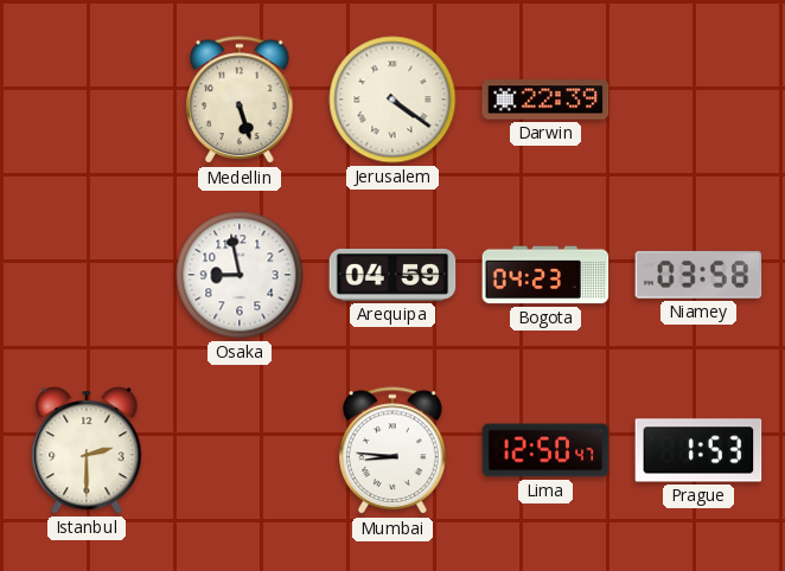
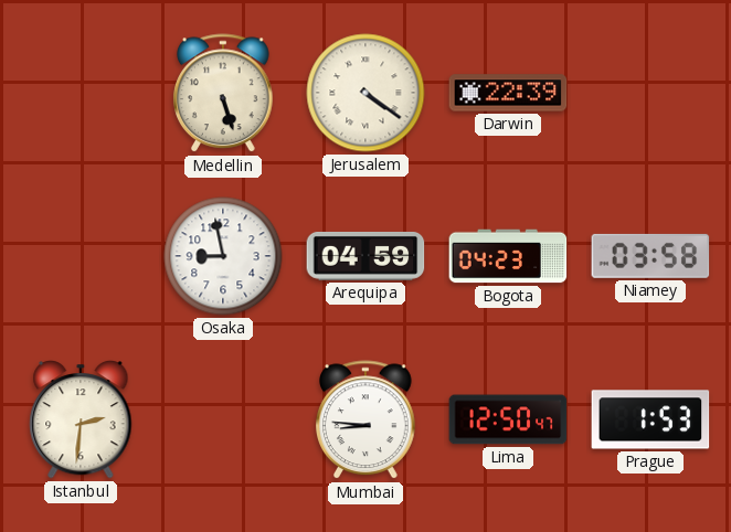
Istanbul: 2:30 -> 2:31
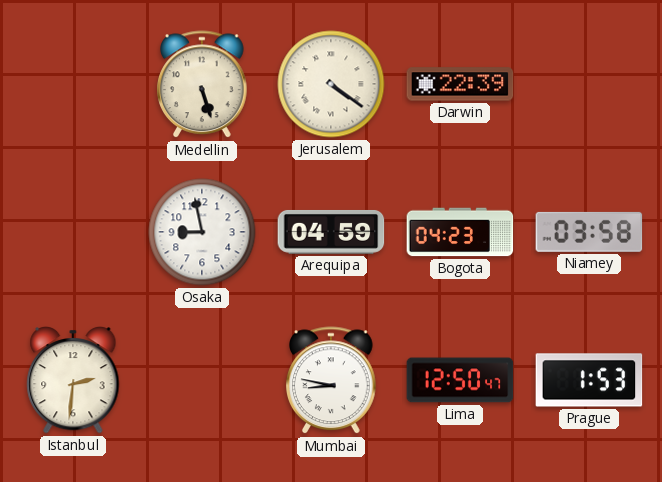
Mumbai: 8:46 -> 8:47
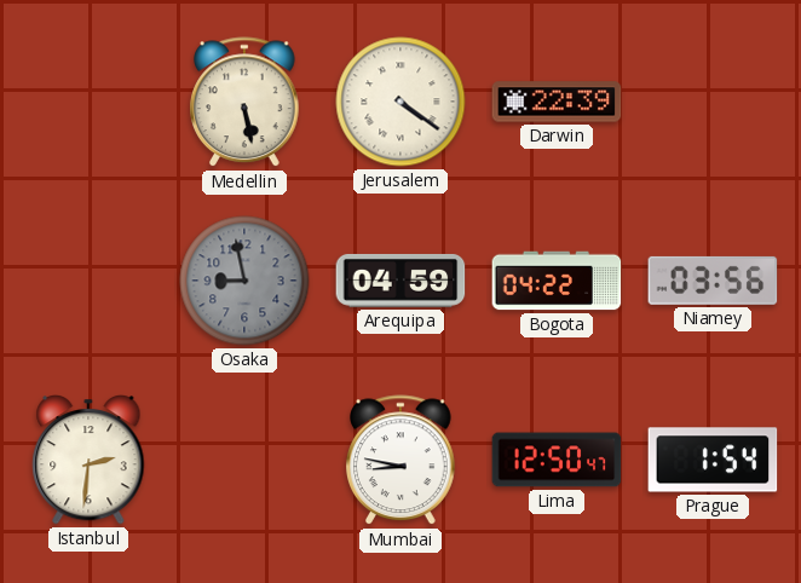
Medellin: 5:27 -> 5:28
Osaka dial: white -> grey
Bogota: 04:23 -> 04:22
Niamey: 03:58 -> 03:56
Prague: 1:53 -> 1:54
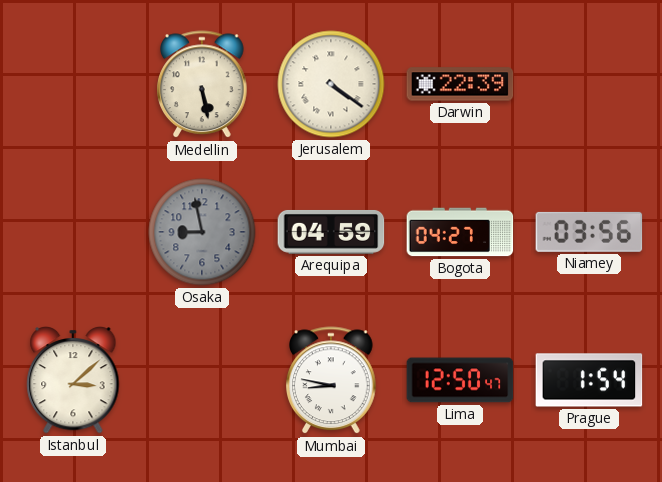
Bogota: 04:22 -> 04:27
Istanbul: 2:31 -> 3:08
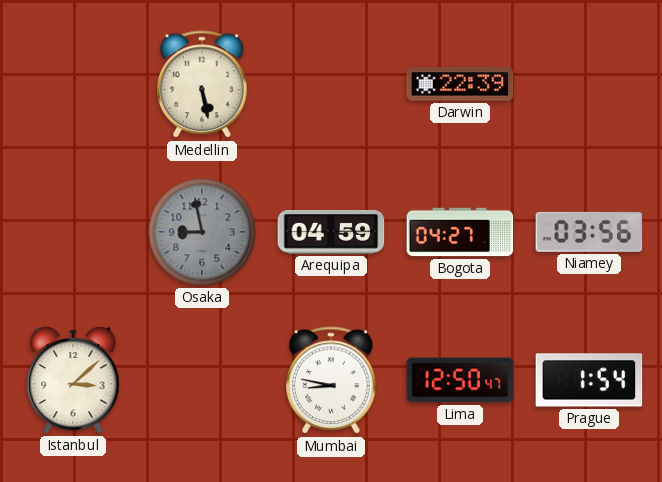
Jerusalem: 4:21 -> none
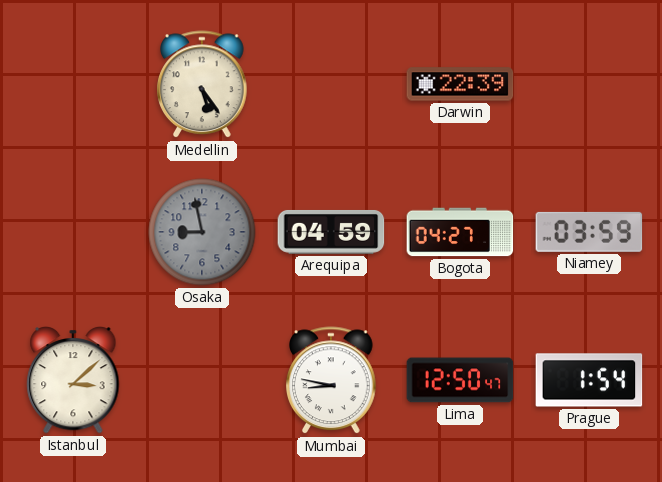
Medellin: 5:28 -> 5:24
Niamey: 03:56 -> 03:59
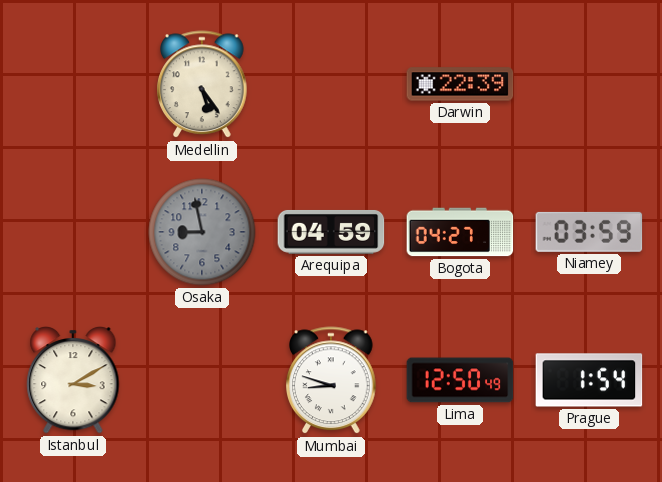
Istanbul: 3:08 -> 3:10
Mumbai: 8:47 -> 8:48
Lima: 12:50:47 -> 12:50:49
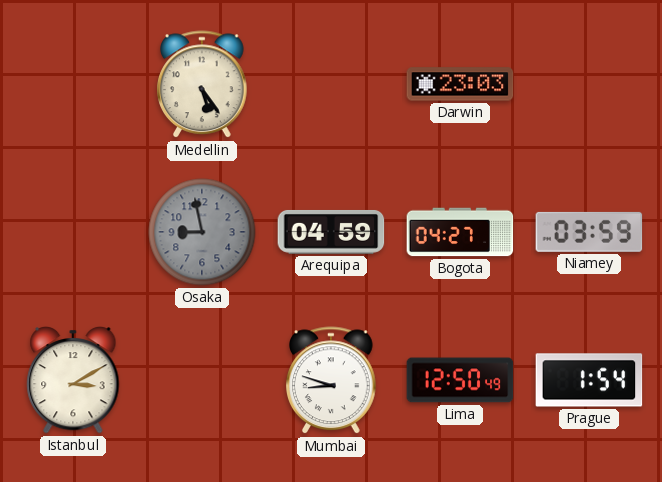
Darwin: 22:39 -> 23:03
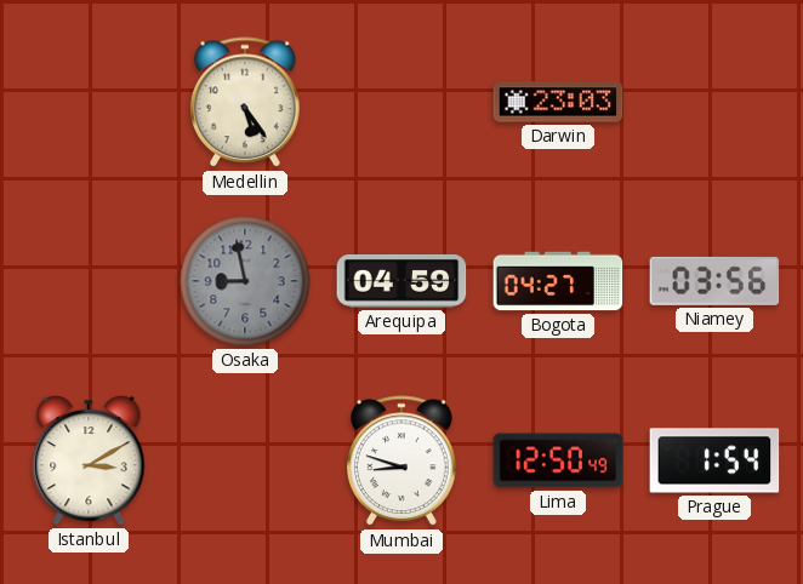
Niamey: 03:59 -> 03:56
